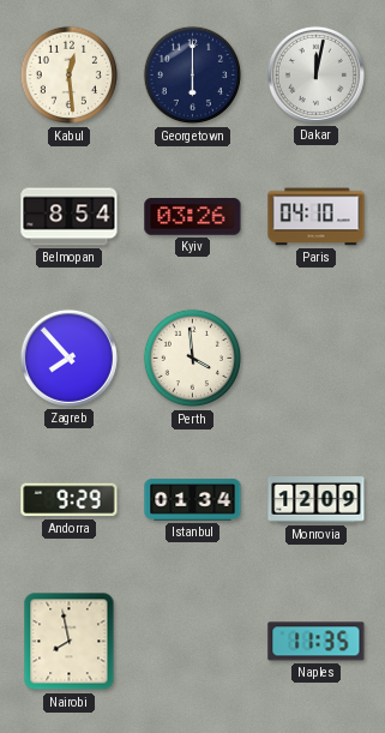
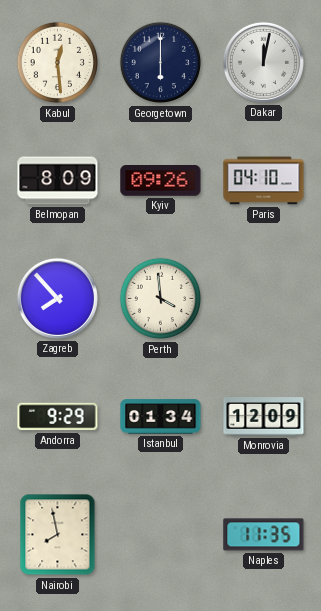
Belmopan: 8:54 -> 8:09
Kyiv: 03:26 -> 09:26
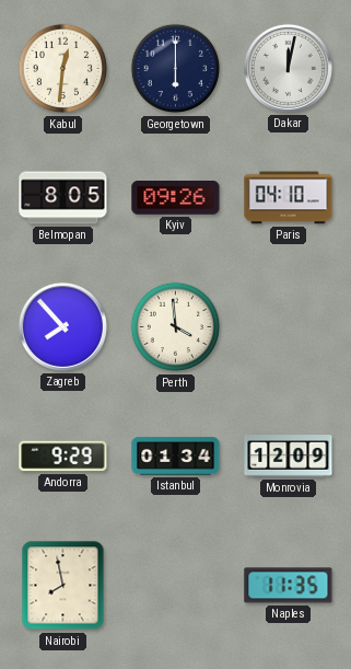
Kabul: 12:29 -> 12:31
Belmopan: 8:09 -> 8:05
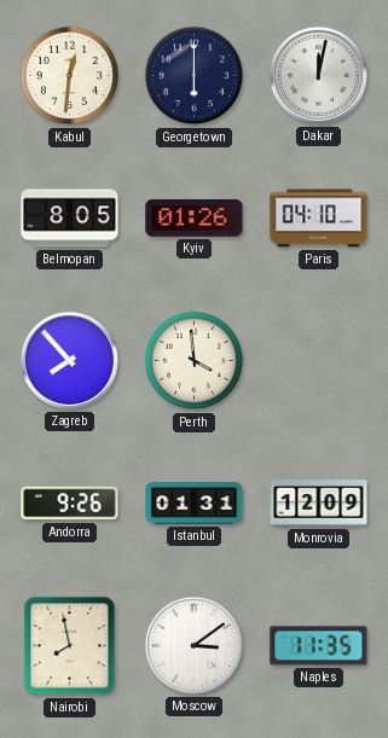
Kyiv: 09:26 -> 01:26
Andorra: 9:29 -> 9:26
Istanbul: 01:34 -> 01:31
Moscow: none -> 3:09
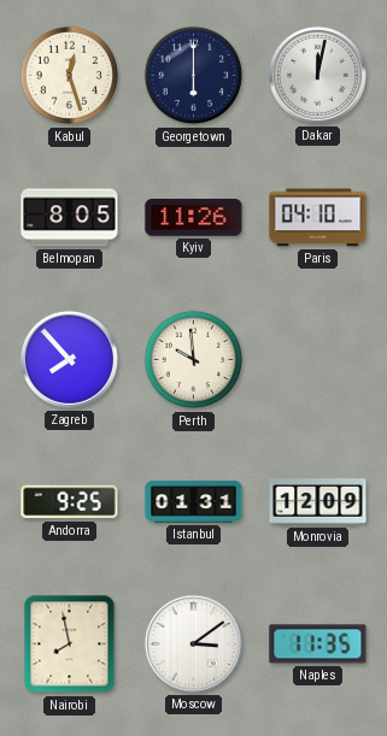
Kabul: 12:31 -> 12:27
Kyiv: 01:26 -> 11:26
Perth: 3:59 -> 9:59
Andorra: 9:26 -> 9:25
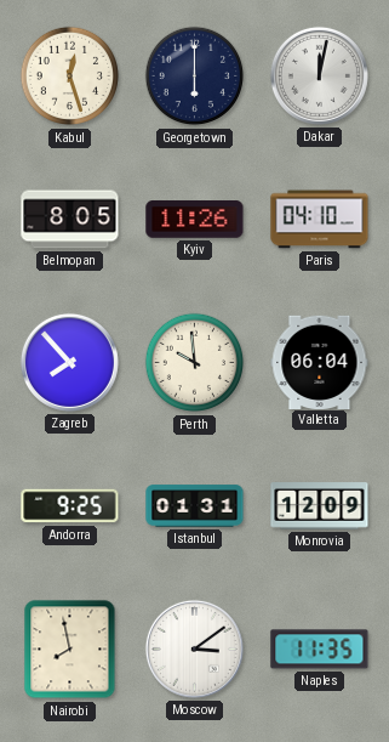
Valletta: none -> 06:04
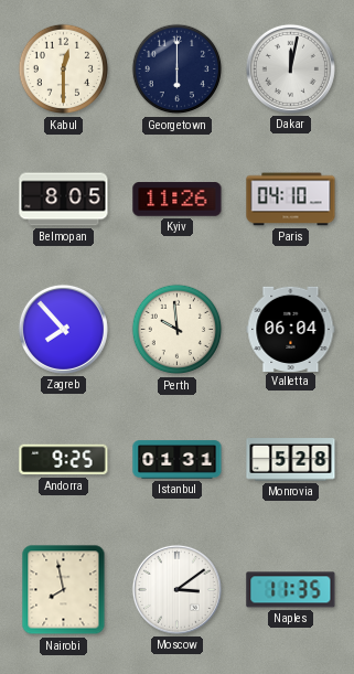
Kabul: 12:27 -> 12:30
Monrovia: 12:09 -> 5:28
